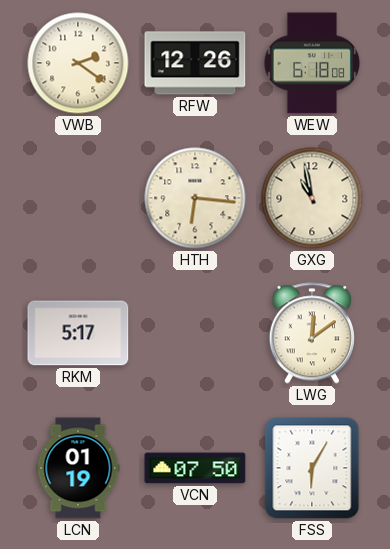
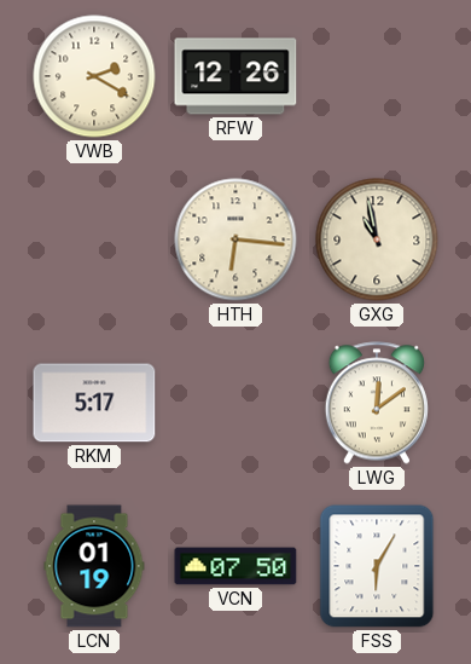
VWB: 2:21 -> 2:20
WEW: 6:18 -> none
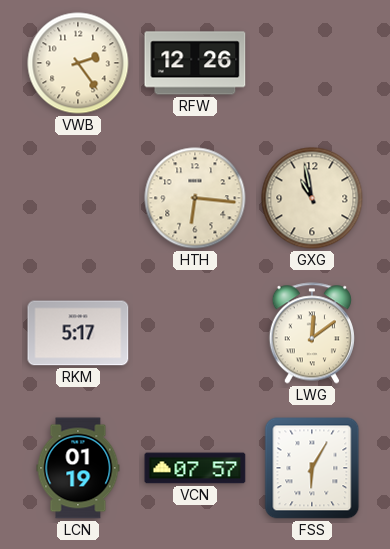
VWB: 2:20 -> 2:24
VCN: 07:50 -> 07:57
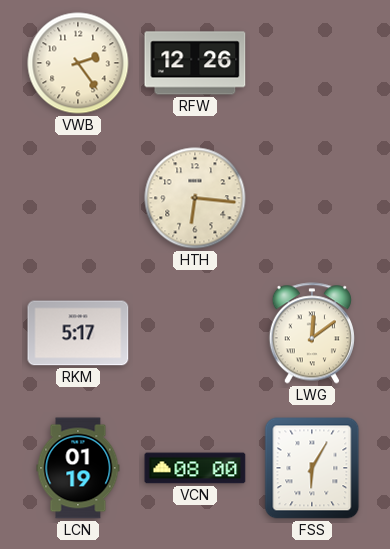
GXG: 10:58 -> none
VCN: 07:57 -> 08:00
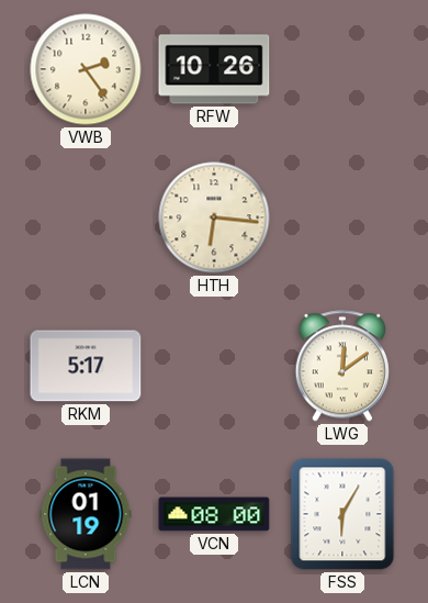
RFW: 12:26 -> 10:26
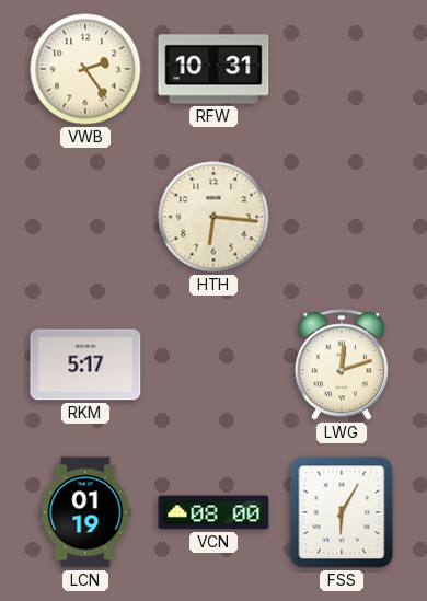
RFW: 10:26 -> 10:31
LWG: 12:09 -> 12:12
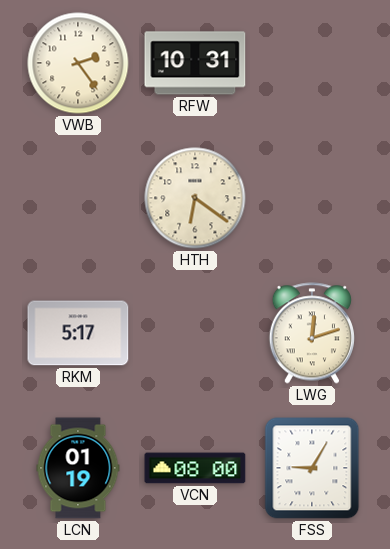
HTH: 6:16 -> 6:21
FSS: 6:05 -> 9:05
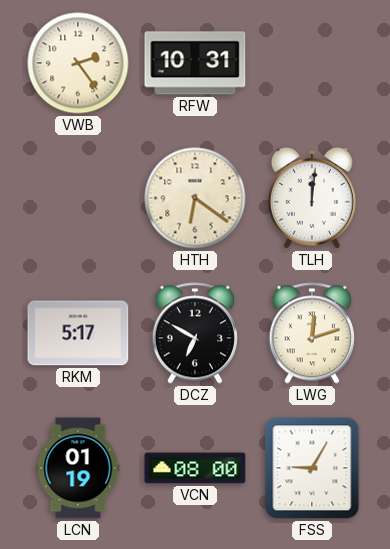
TLH: none -> 12:01
DCZ: none -> 6:50
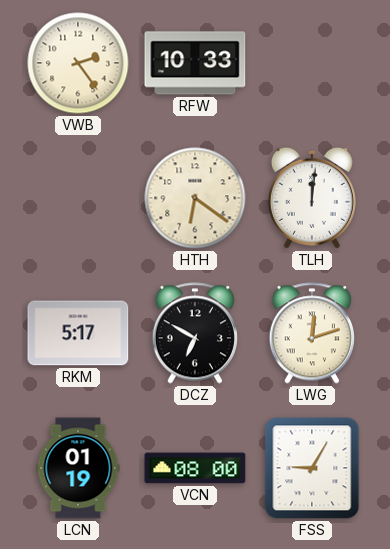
RFW: 10:31 -> 10:33
